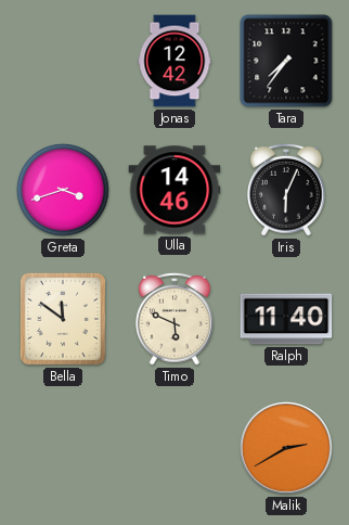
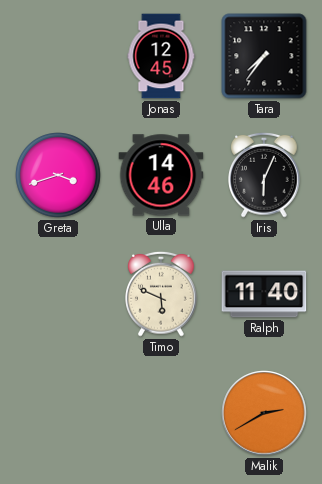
Jonas: 12:42 -> 12:45
Bella: 11:51 -> none
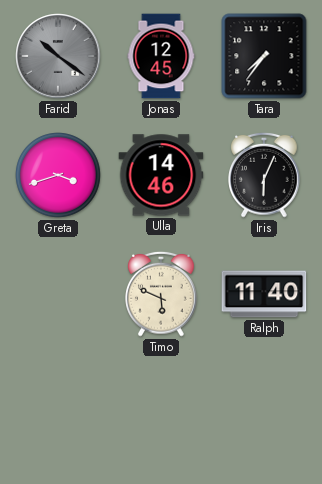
Farid: none -> 10:21
Malik: 2:40 -> none
